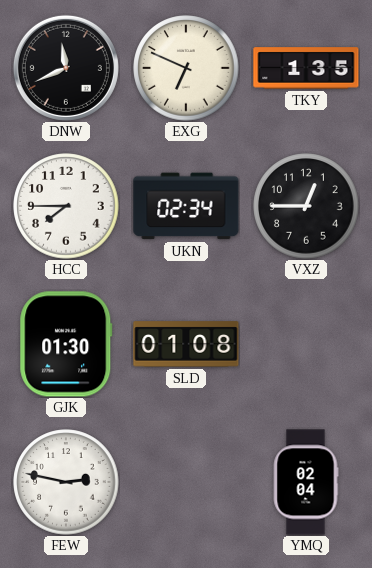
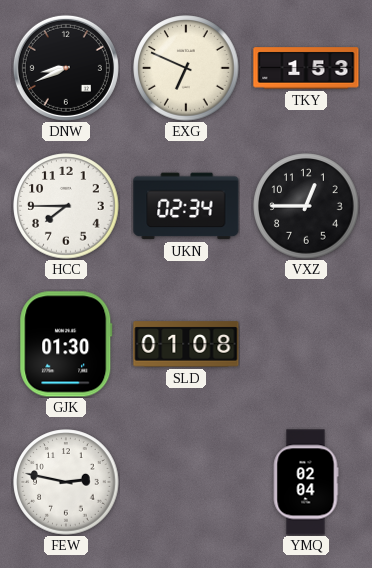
DNW: 11:41 -> 8:41
TKY: 1:35 -> 1:53
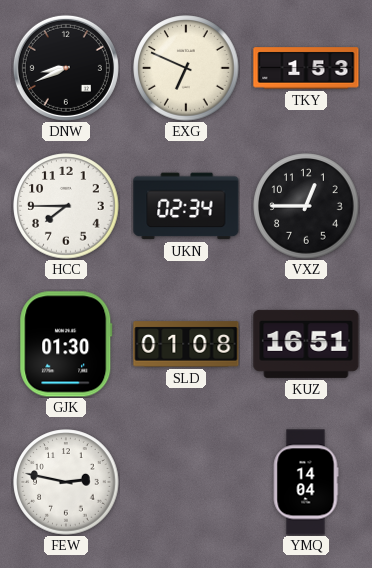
KUZ: none -> 16:51
YMQ: 02:04 -> 14:04
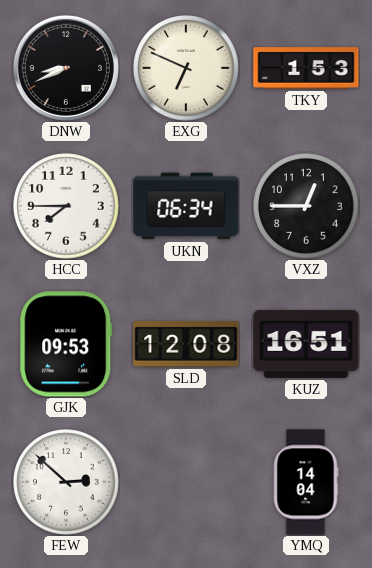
UKN: 02:34 -> 06:34
GJK: 01:30 -> 09:53
SLD: 01:08 -> 12:08
FEW: 2:47 -> 2:52
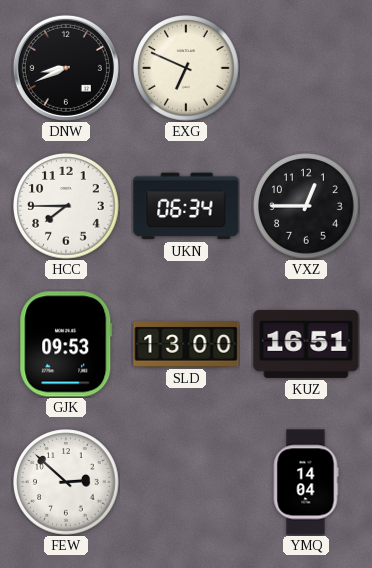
TKY: 1:53 -> none
SLD: 12:08 -> 13:00
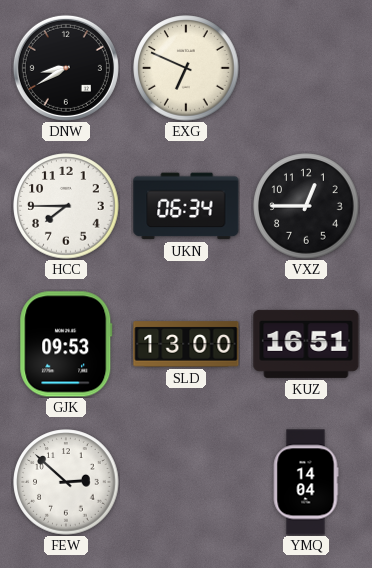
DNW: 8:41 -> 8:40
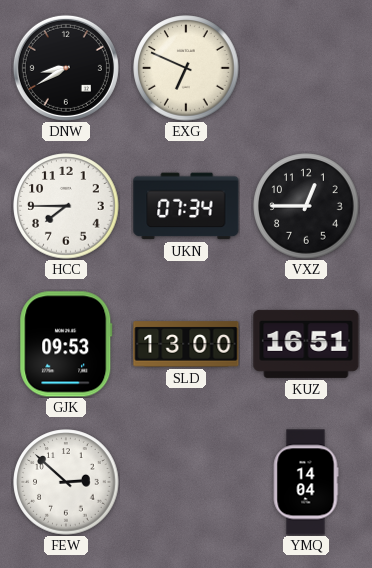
UKN: 06:34 -> 07:34
